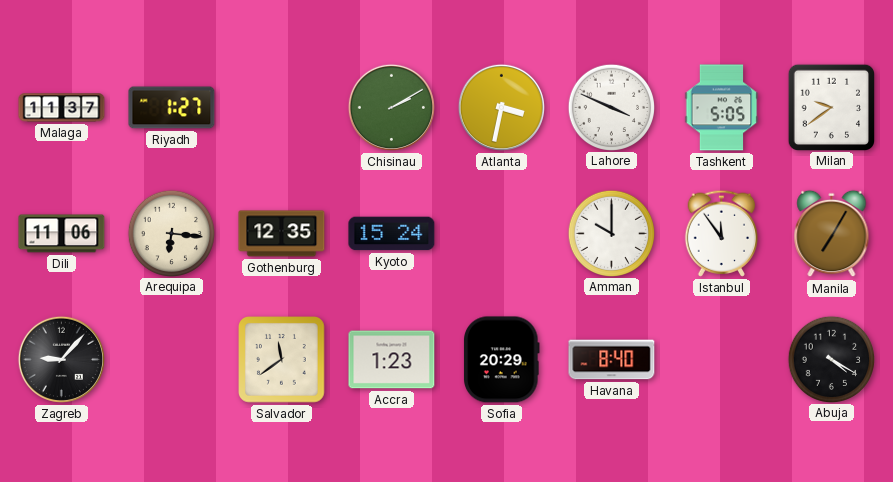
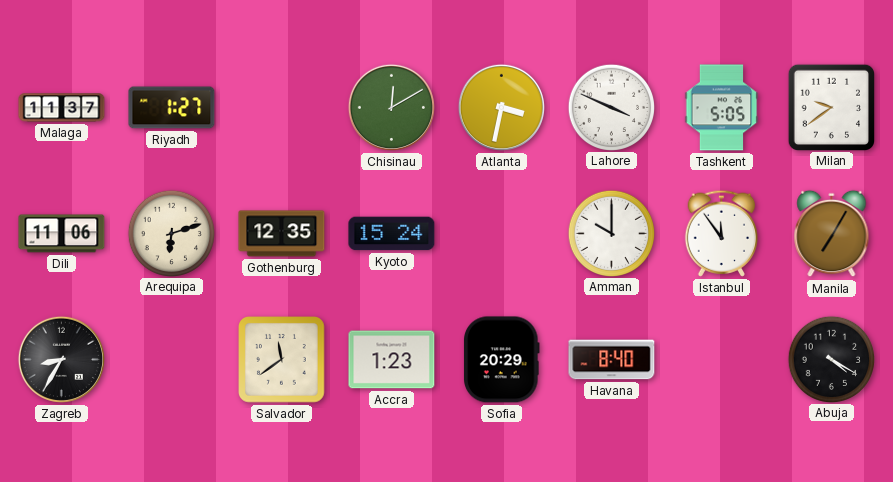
Chisinau: 2:10 -> 12:10
Arequipa: 6:16 -> 6:12
Zagreb: 9:07 -> 8:35
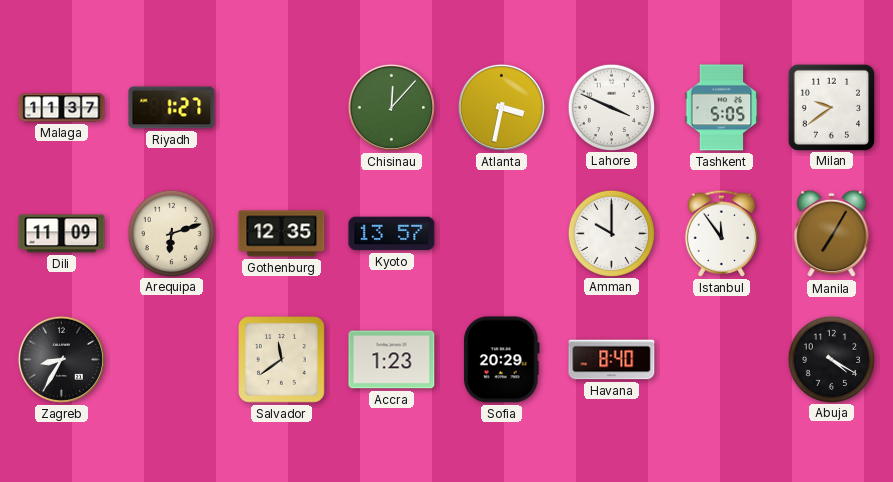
Chisinau: 12:10 -> 12:07
Dili: 11:06 -> 11:09
Kyoto: 15:24 -> 13:57
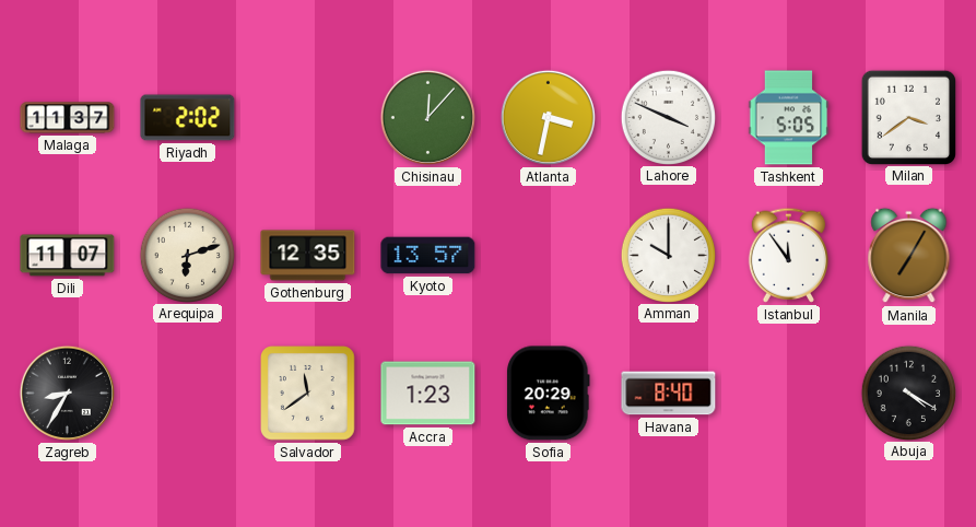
Riyadh: 1:27 -> 2:02
Milan: 9:39 -> 3:39
Dili: 11:09 -> 11:07
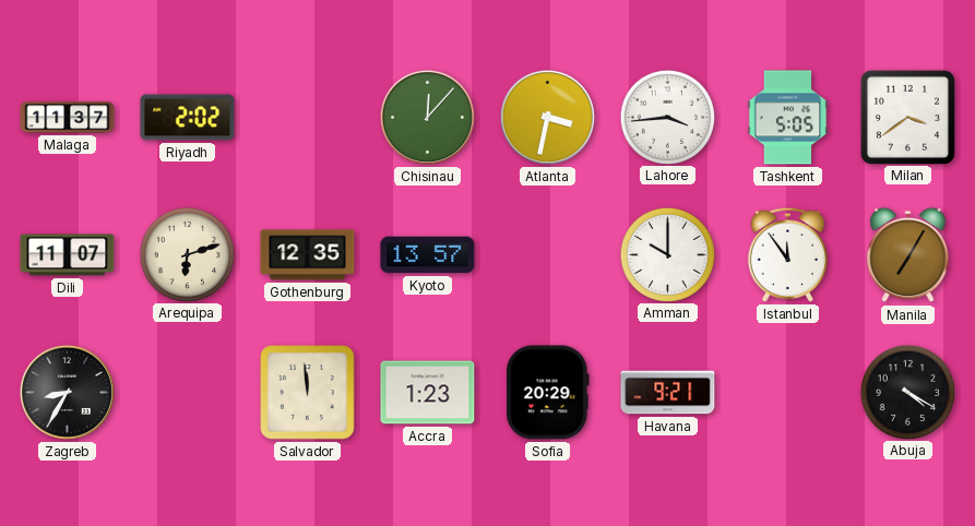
Lahore: 3:49 -> 3:44
Salvador: 11:39 -> 11:59
Havana: 8:40 -> 9:21
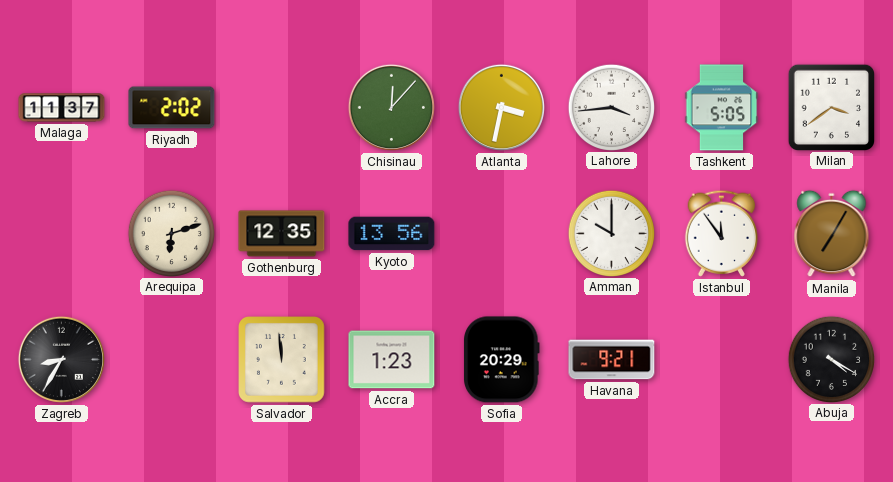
Dili: 11:07 -> none
Kyoto: 13:57 -> 13:56
